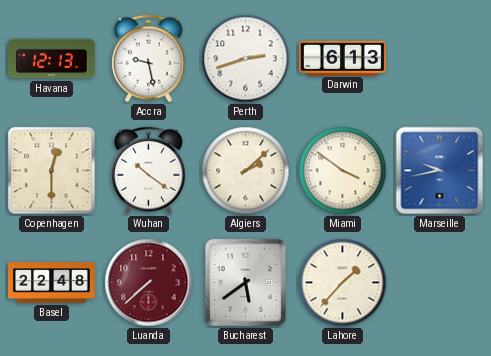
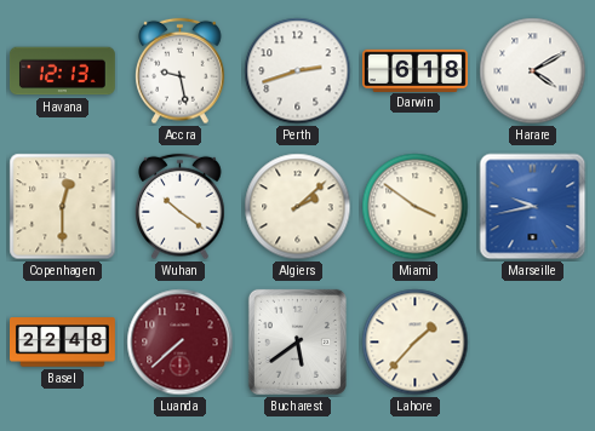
Darwin: 6:13 -> 6:18
Harare: none -> 4:10
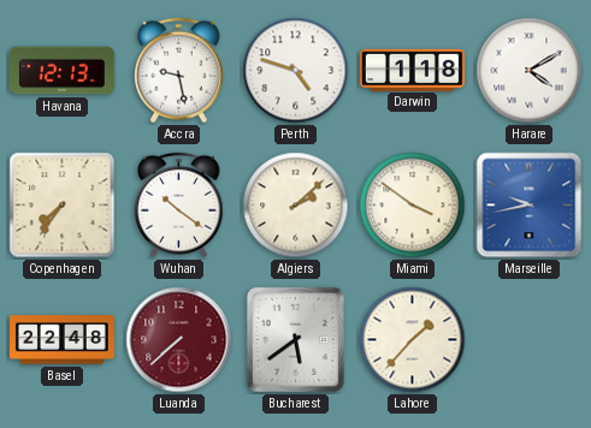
Perth: 2:42 -> 4:48
Darwin: 6:18 -> 1:18
Copenhagen: 12:30 -> 7:36
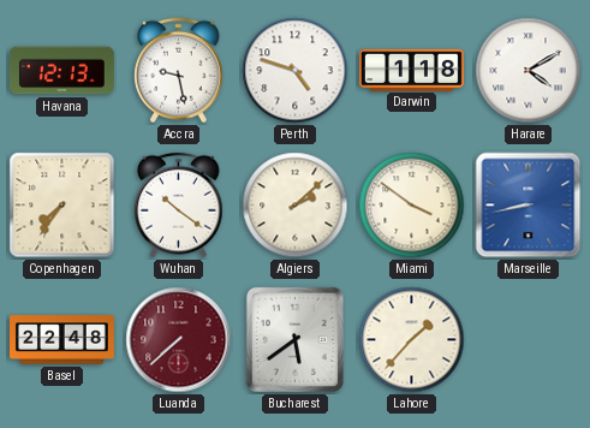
Marseille: 9:43 -> 8:43
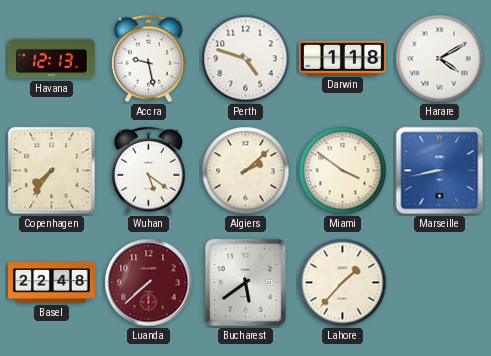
Wuhan: 10:21 -> 5:21
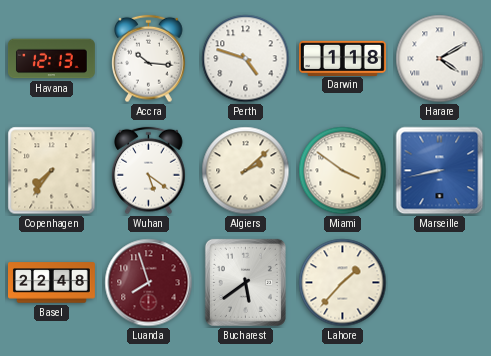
Accra: 9:28 -> 10:16
Luanda: 7:38 -> 7:57
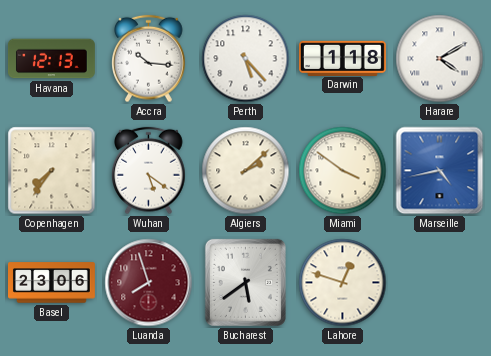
Perth: 4:48 -> 5:23
Marseille: 8:43 -> 4:43
Basel: 22:48 -> 23:06
Lahore: 1:37 -> 12:48
